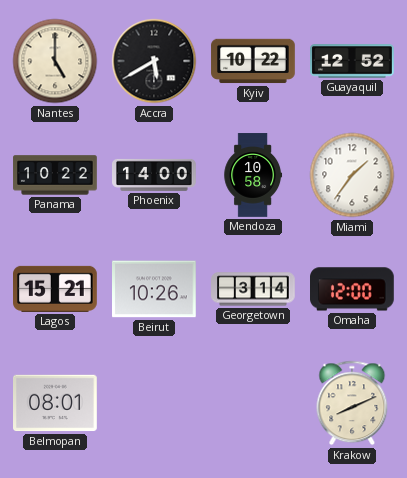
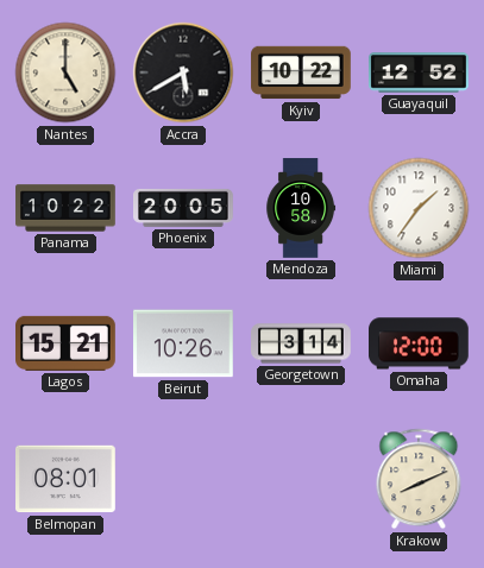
Phoenix: 14:00 -> 20:05
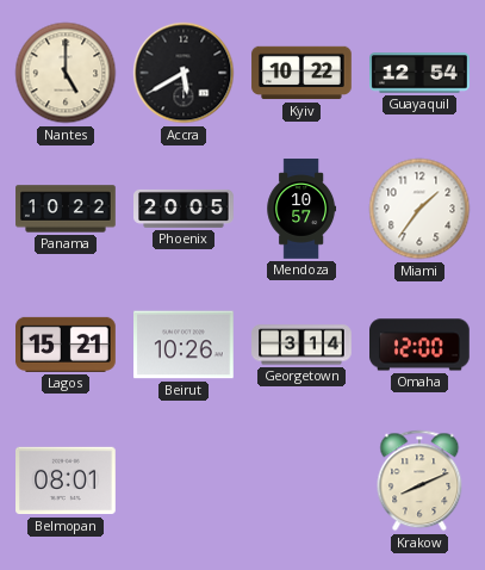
Guayaquil: 12:52 -> 12:54
Mendoza: 10:58 -> 10:57
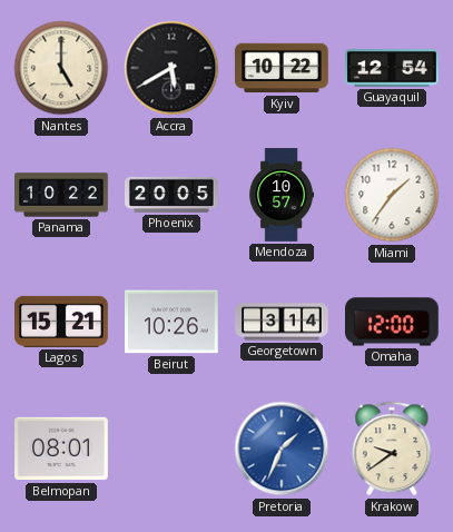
Pretoria: none -> 1:34
Krakow: 8:11 -> 9:39
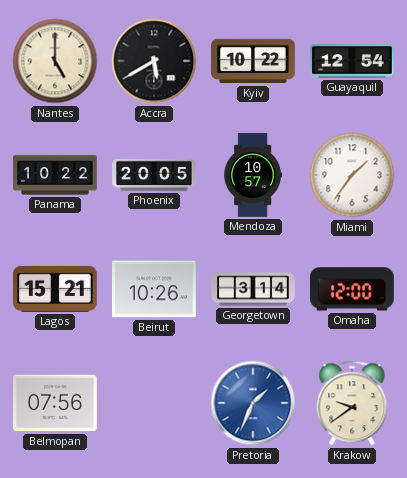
Belmopan: 08:01 -> 07:56
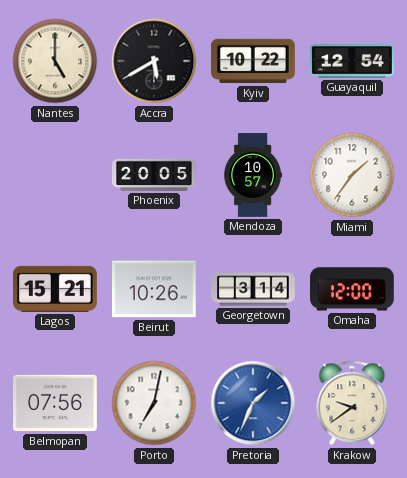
Panama: 10:22 -> none
Porto: none -> 7:02
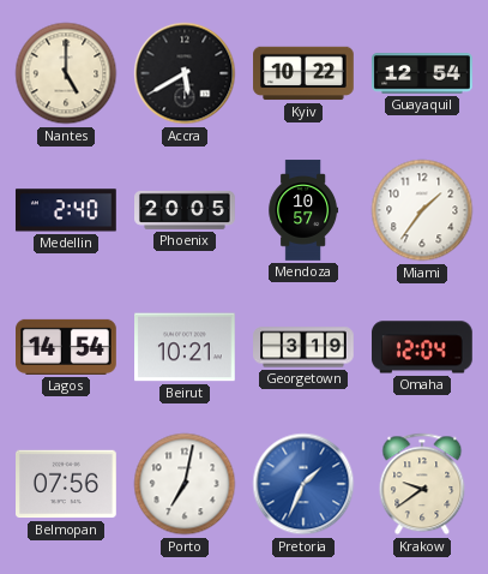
Medellin: none -> 2:40
Lagos: 15:21 -> 14:54
Beirut: 10:26 -> 10:21
Georgetown: 3:14 -> 3:19
Omaha: 12:00 -> 12:04
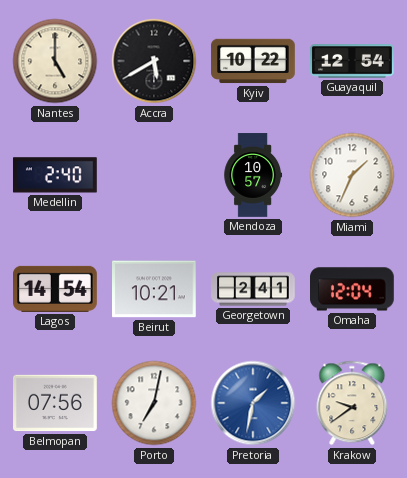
Phoenix: 20:05 -> none
Miami: 1:36 -> 1:34
Georgetown: 3:19 -> 2:41
Pretoria: 1:34 -> 1:32
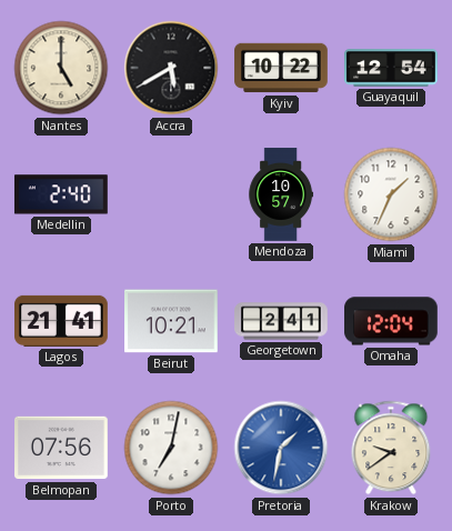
Lagos: 14:54 -> 21:41
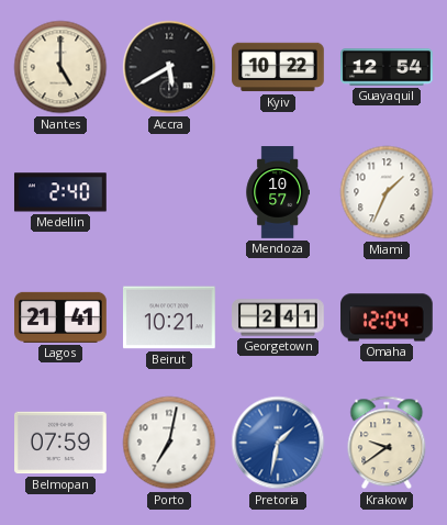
Belmopan: 07:56 -> 07:59
